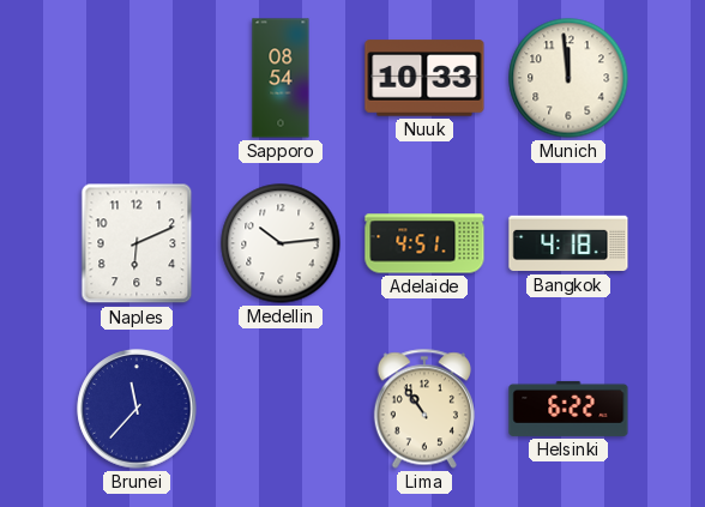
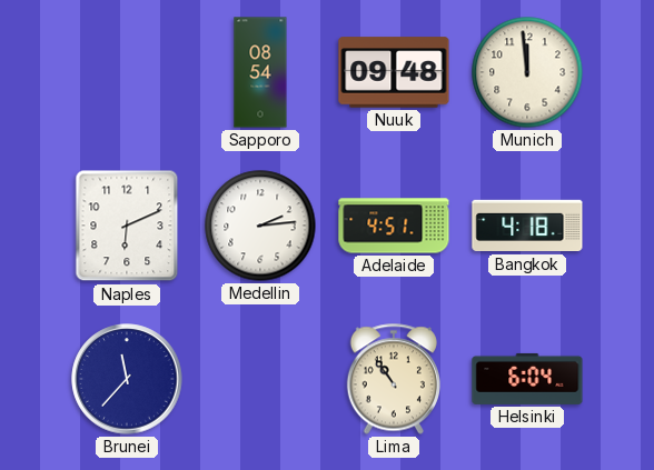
Nuuk: 10:33 -> 09:48
Medellin: 10:14 -> 2:14
Helsinki: 6:22 -> 6:04
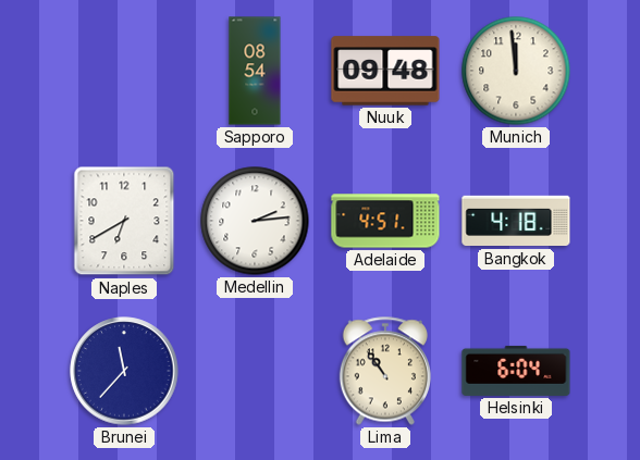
Naples: 6:11 -> 6:40
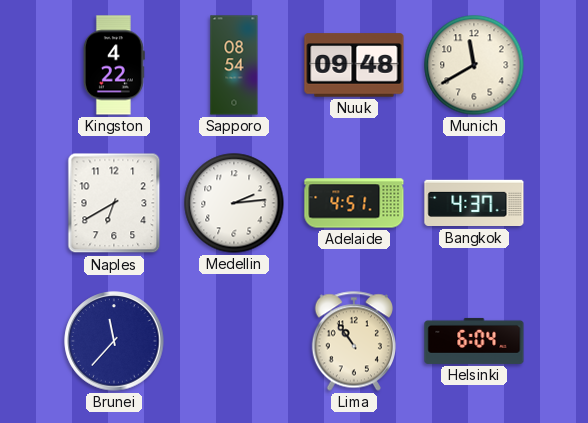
Kingston: none -> 4:22
Munich: 11:59 -> 11:40
Bangkok: 4:18 -> 4:37
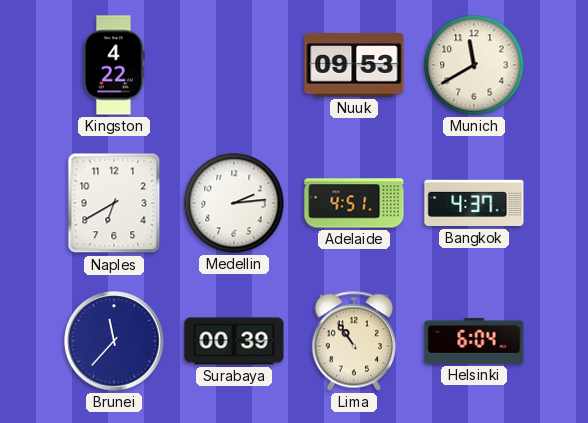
Sapporo: 08:54 -> none
Nuuk: 09:48 -> 09:53
Surabaya: none -> 00:39
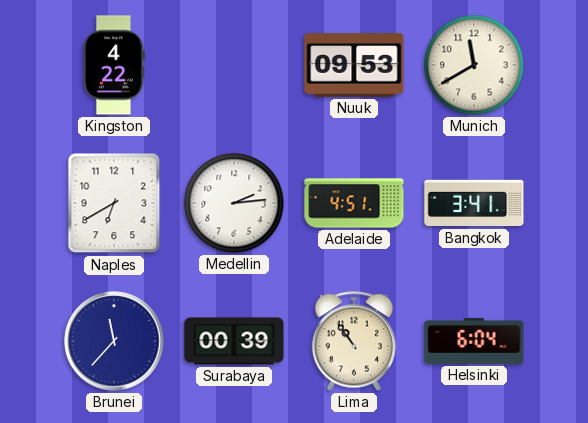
Bangkok: 4:37 -> 3:41
